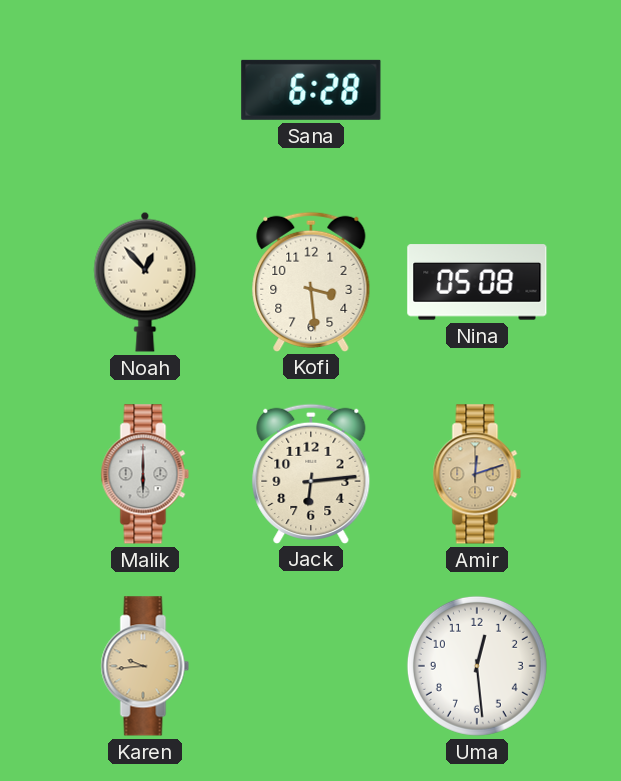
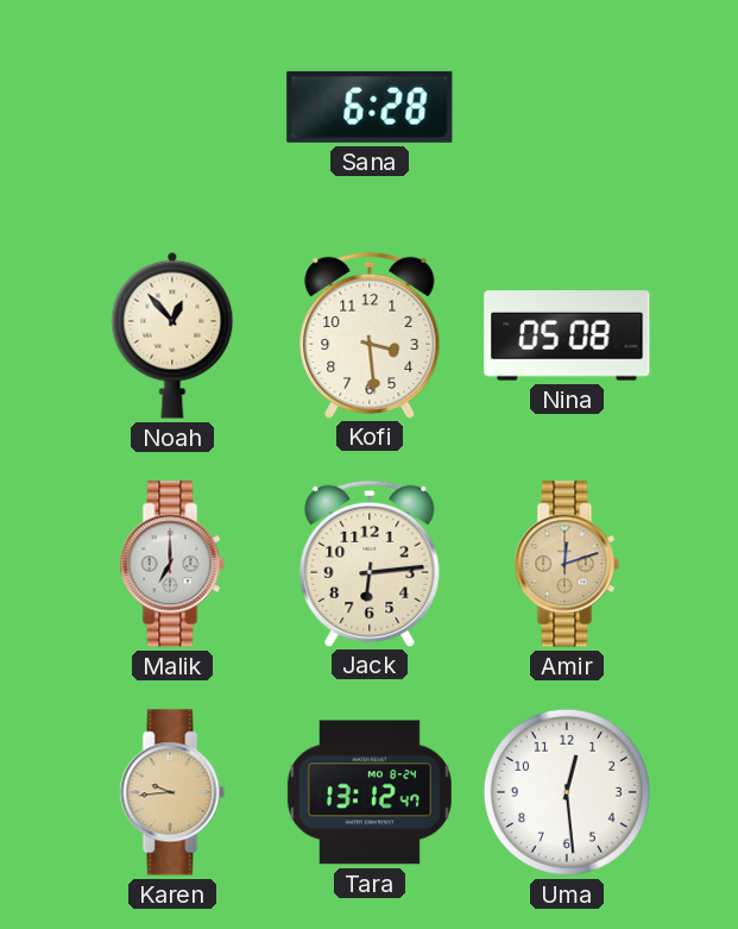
Malik: 6:00 -> 7:00
Tara: none -> 13:12
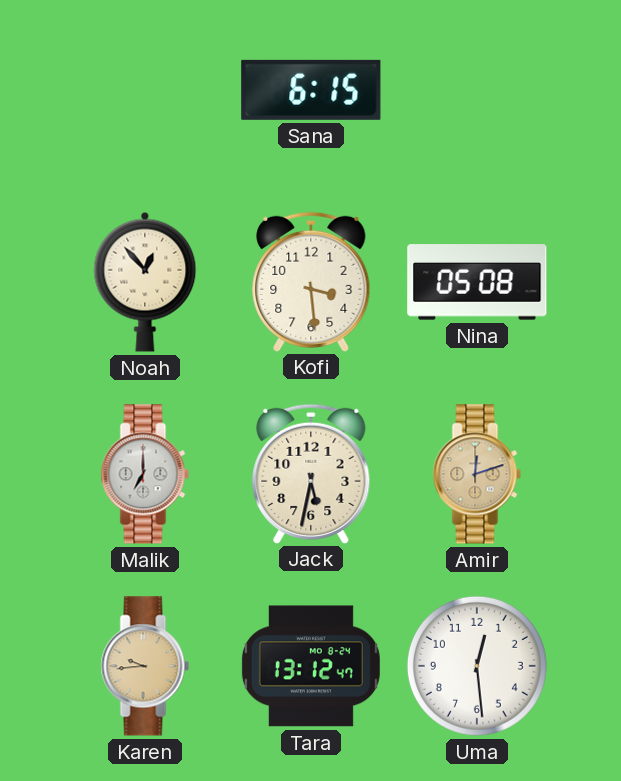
Sana: 6:28 -> 6:15
Jack: 6:14 -> 5:32
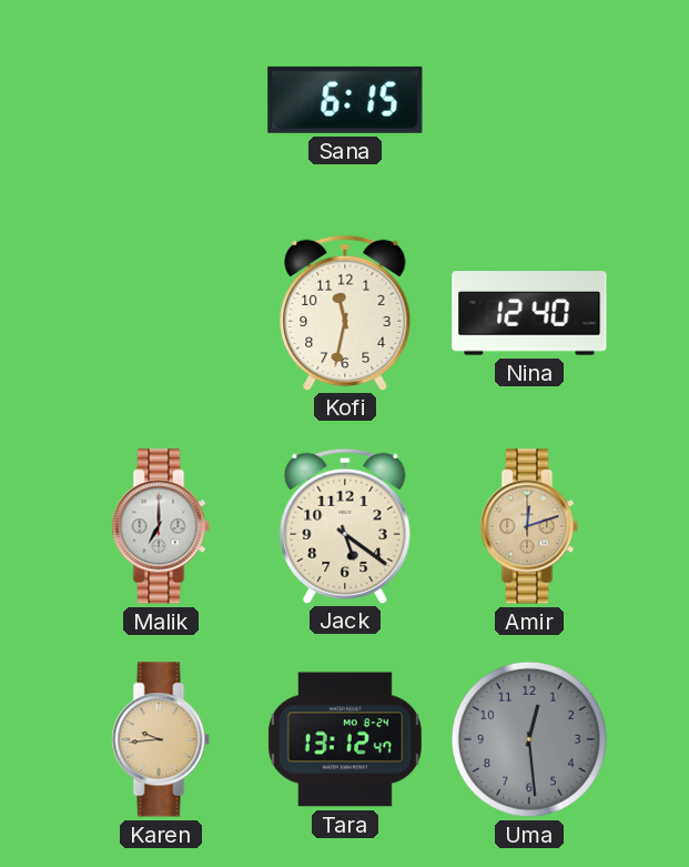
Noah: 12:53 -> none
Kofi: 3:29 -> 11:32
Nina: 05:08 -> 12:40
Jack: 5:32 -> 5:21
Uma dial: white -> grey
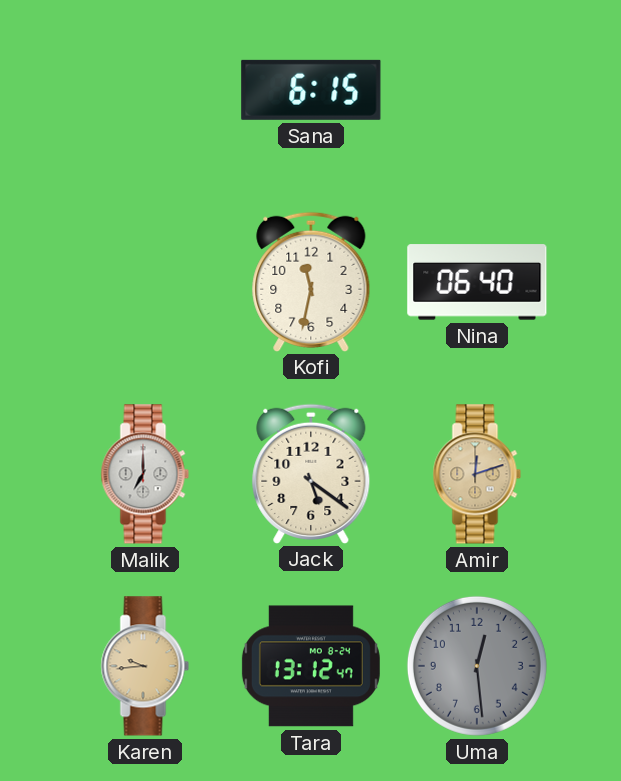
Nina: 12:40 -> 06:40
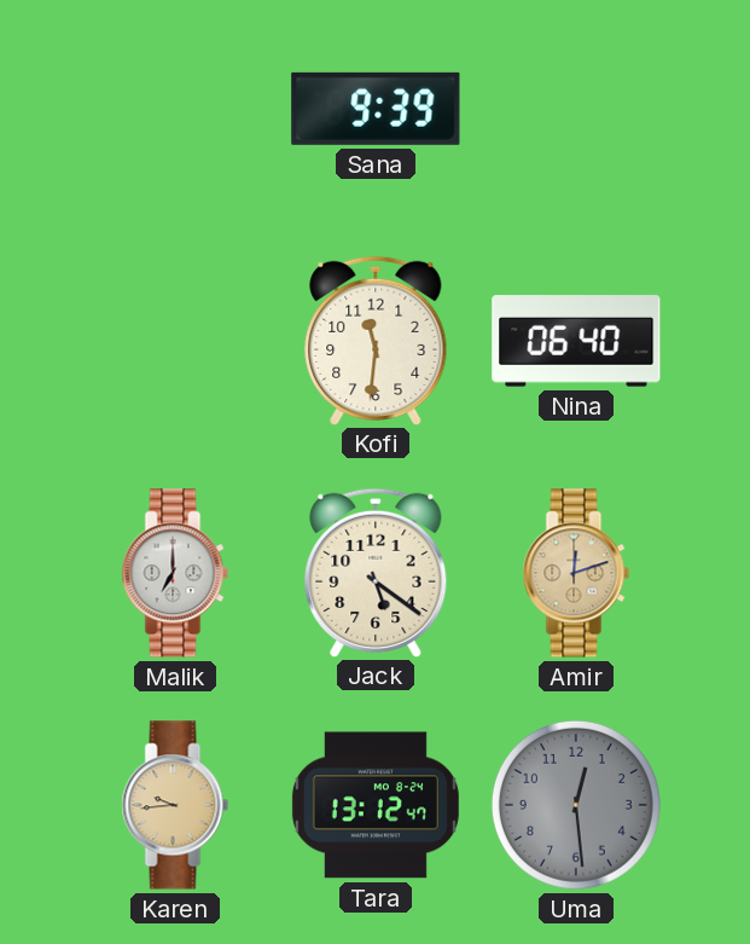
Sana: 6:15 -> 9:39
Kofi: 11:32 -> 11:31
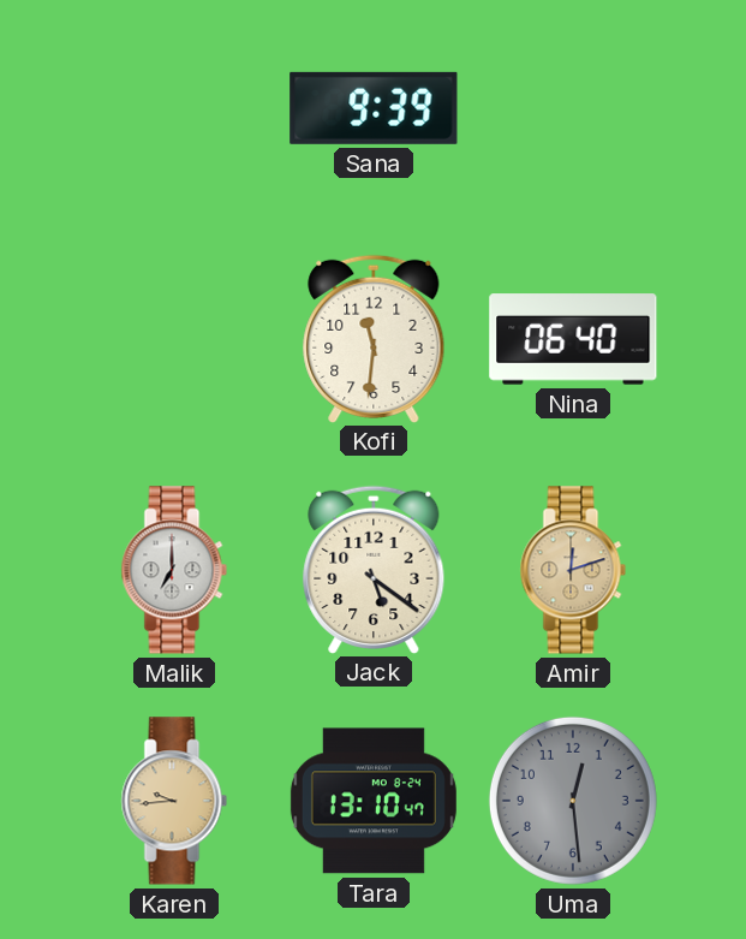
Tara: 13:12 -> 13:10
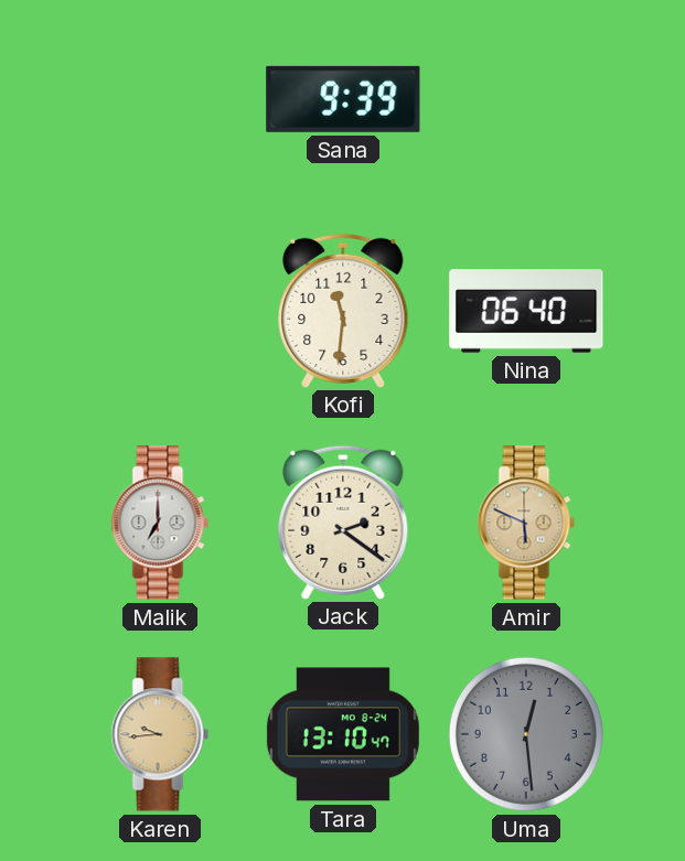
Jack: 5:21 -> 2:21
Amir: 12:12 -> 5:49
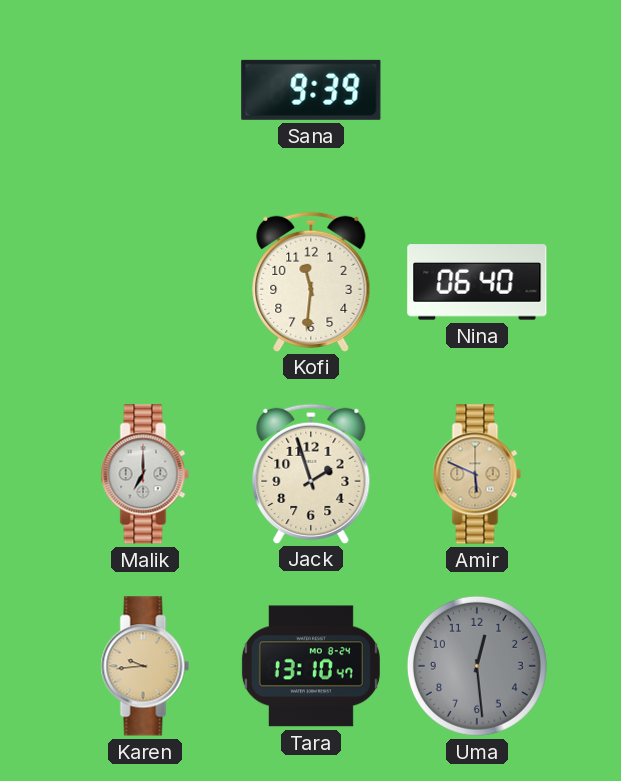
Jack: 2:21 -> 1:57
